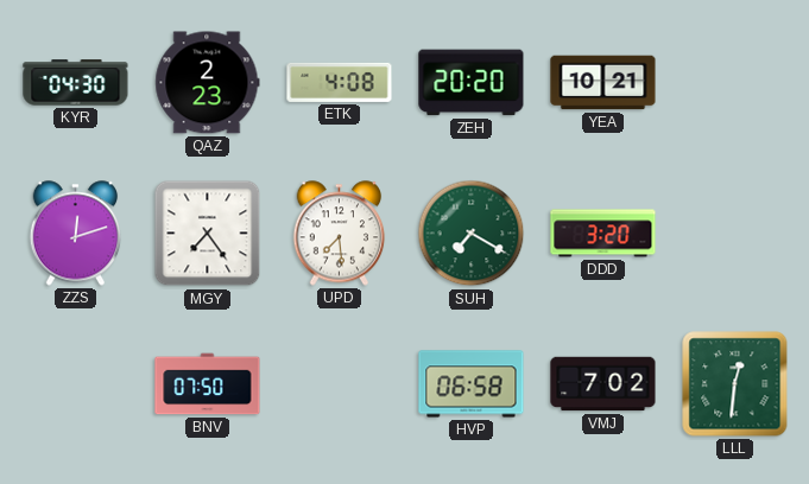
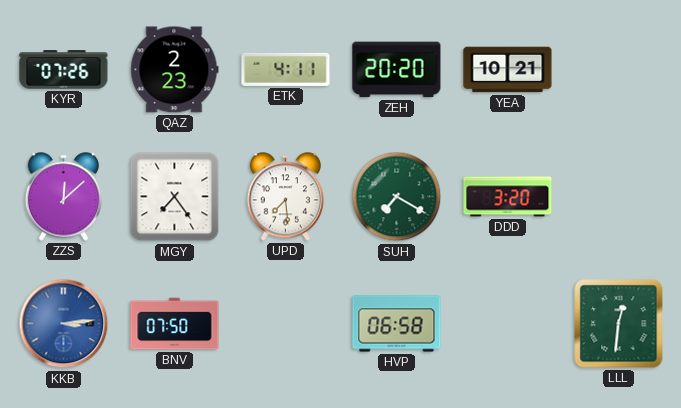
KYR: 04:30 -> 07:26
ETK: 4:08 -> 4:11
ZZS: 12:12 -> 12:08
KKB: none -> 3:14
VMJ: 7:02 -> none
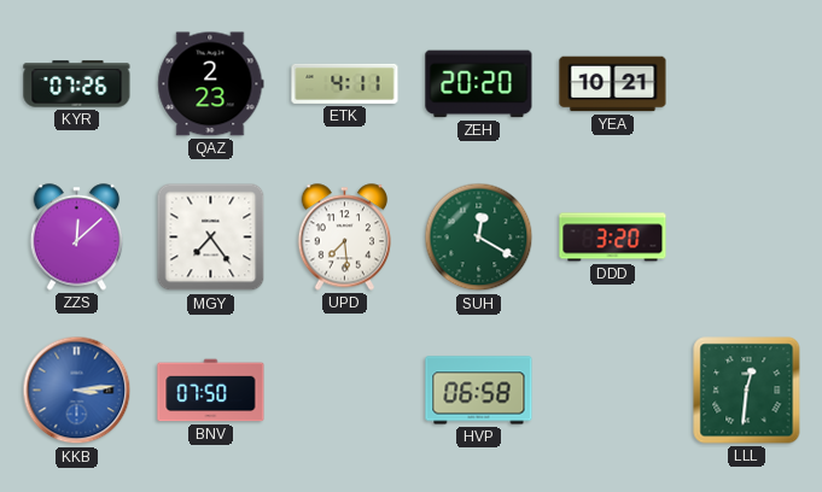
SUH: 7:20 -> 12:20
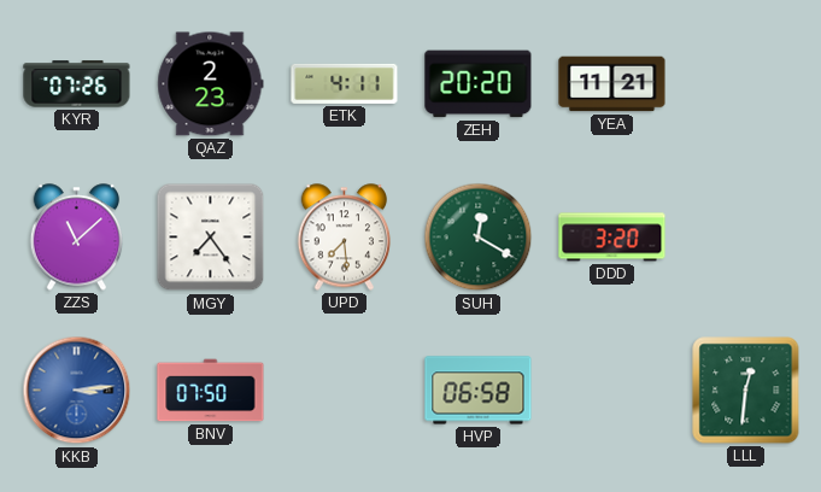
YEA: 10:21 -> 11:21
ZZS: 12:08 -> 11:08
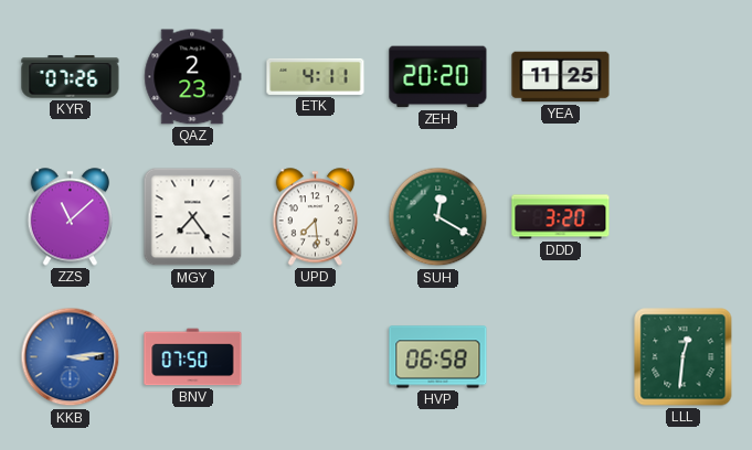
YEA: 11:21 -> 11:25
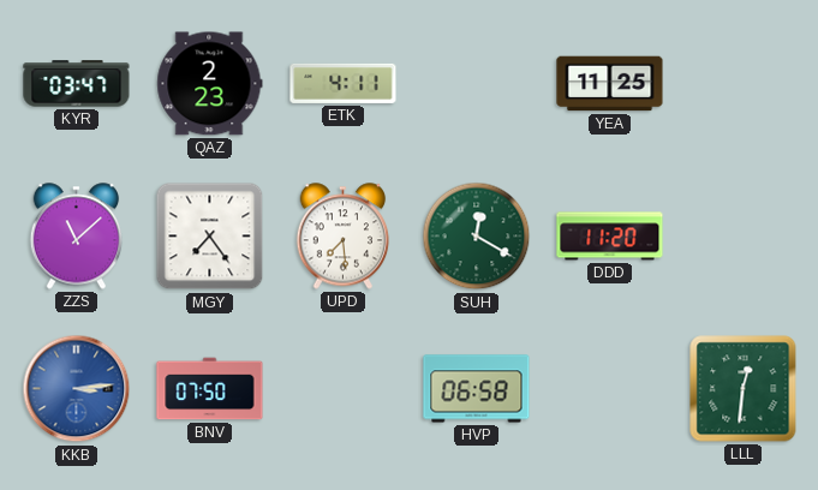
KYR: 07:26 -> 03:47
ZEH: 20:20 -> none
DDD: 3:20 -> 11:20
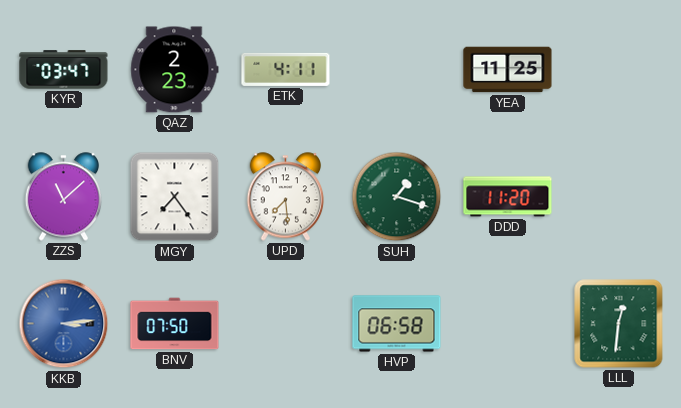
SUH: 12:20 -> 1:18
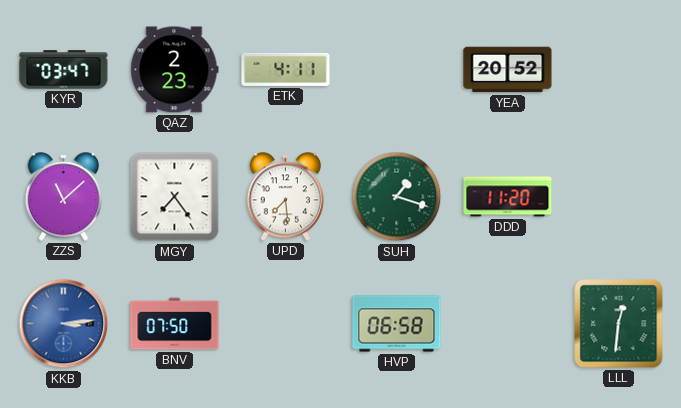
YEA: 11:25 -> 20:52
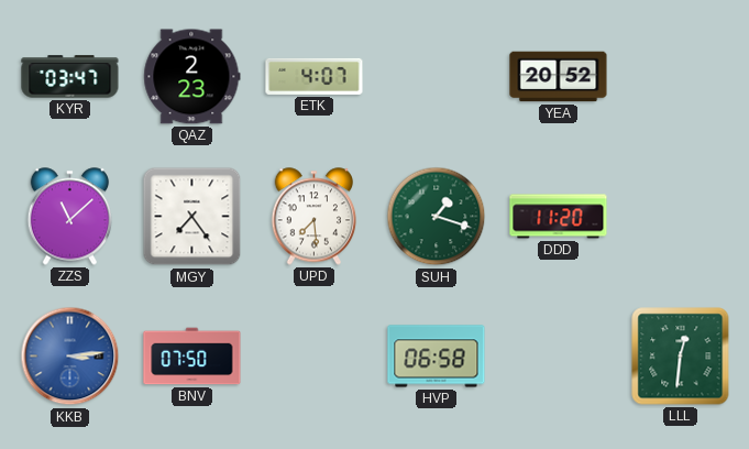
ETK: 4:11 -> 4:07
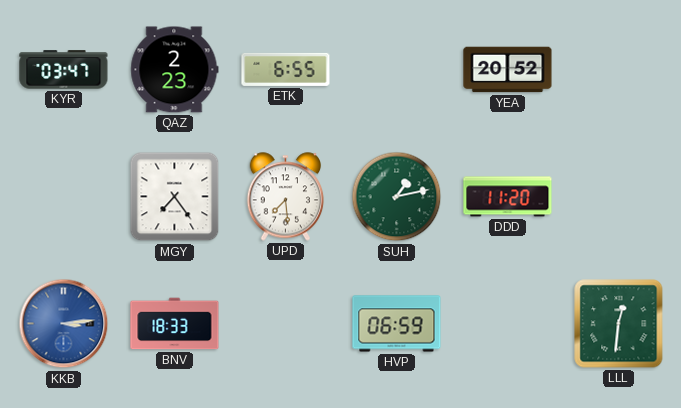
ETK: 4:07 -> 6:55
ZZS: 11:08 -> none
SUH: 1:18 -> 1:13
BNV: 07:50 -> 18:33
HVP: 06:58 -> 06:59
